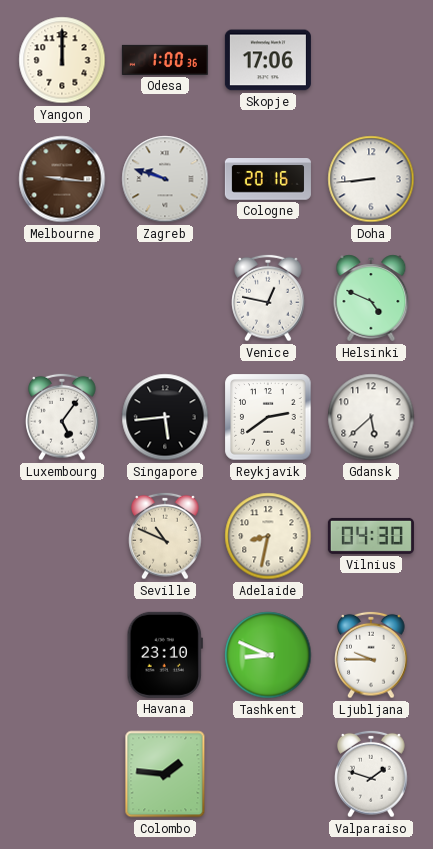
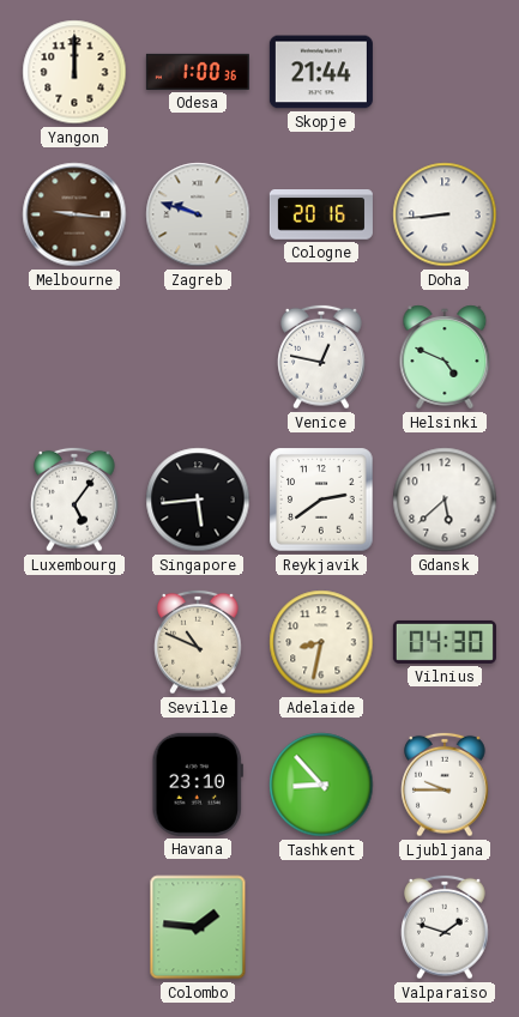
Skopje: 17:06 -> 21:44
Tashkent: 8:49 -> 8:53
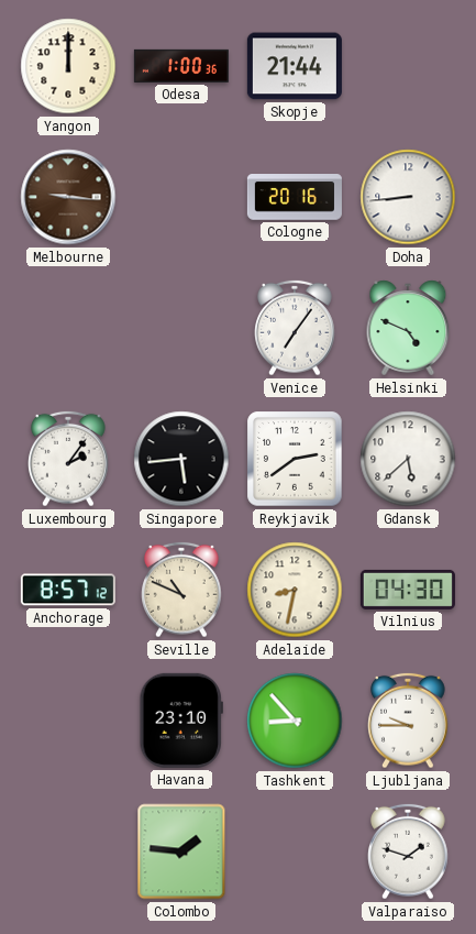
Zagreb: 9:48 -> none
Venice: 12:47 -> 7:06
Luxembourg: 5:06 -> 2:06
Anchorage: none -> 8:57
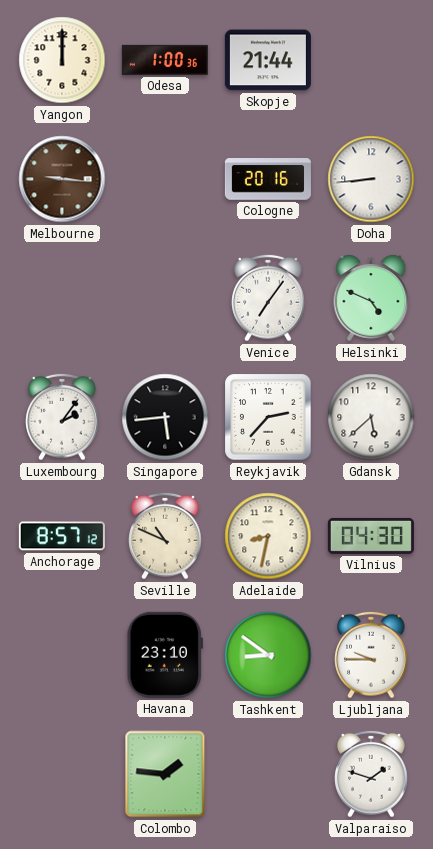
Reykjavik: 2:39 -> 2:37
Tashkent: 8:53 -> 8:51
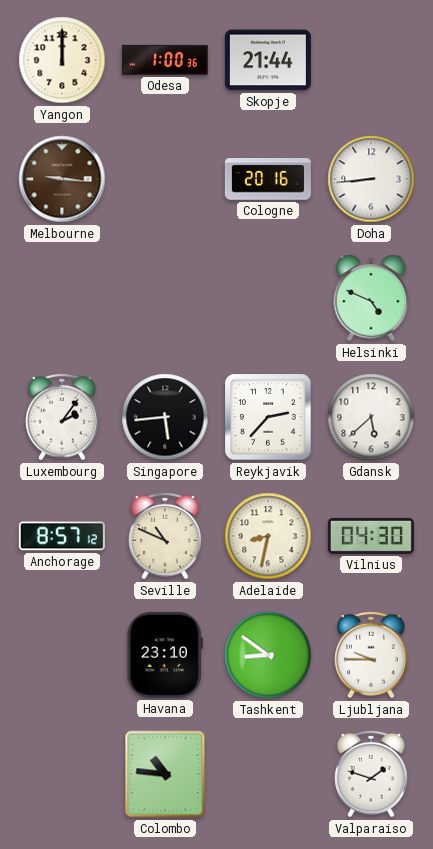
Venice: 7:06 -> none
Colombo: 1:46 -> 10:46
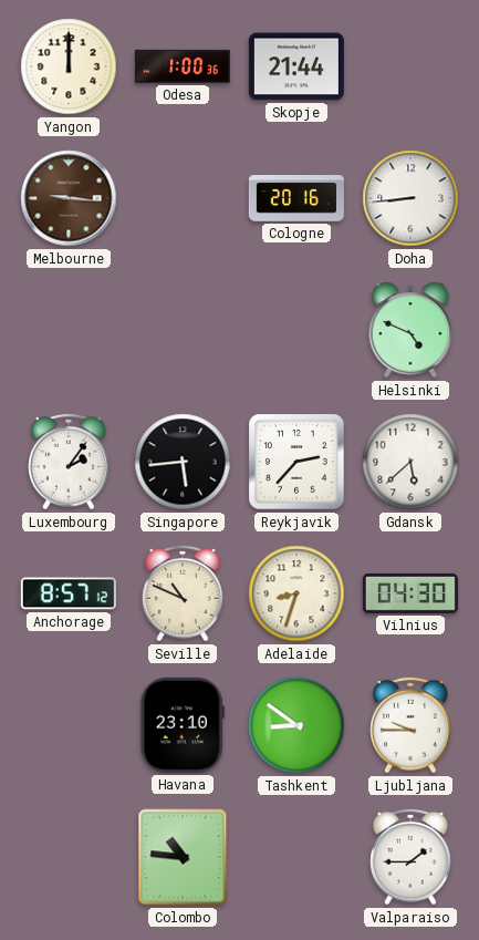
Adelaide: 8:32 -> 8:33
Valparaiso: 1:48 -> 1:45
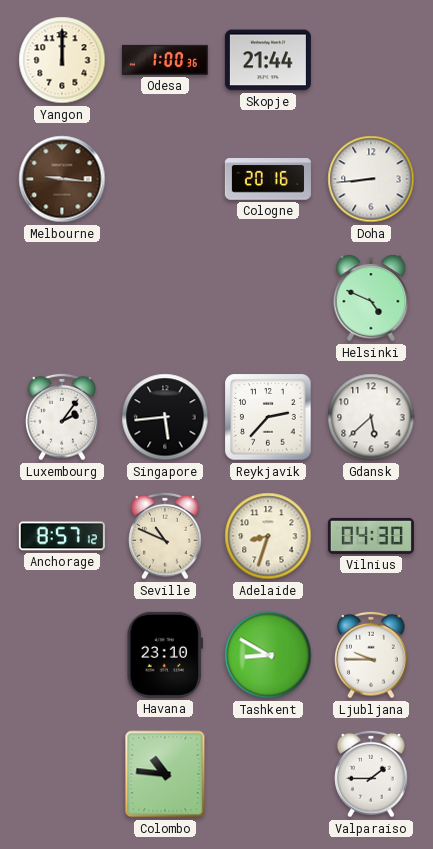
Tashkent: 8:51 -> 8:50
